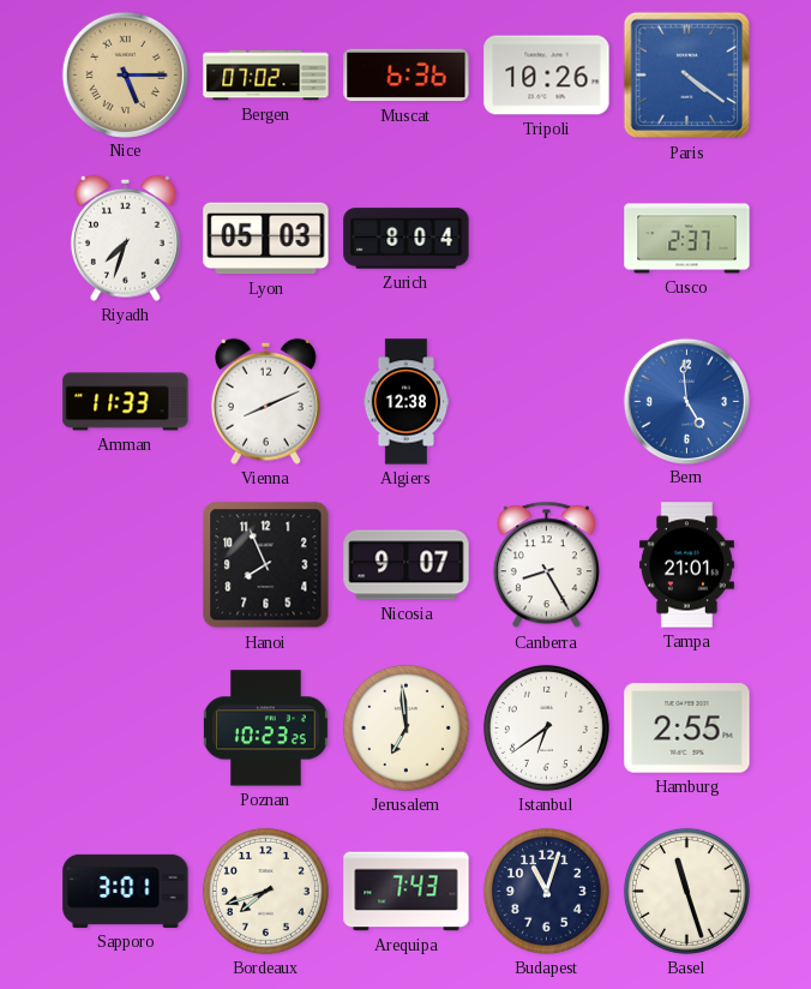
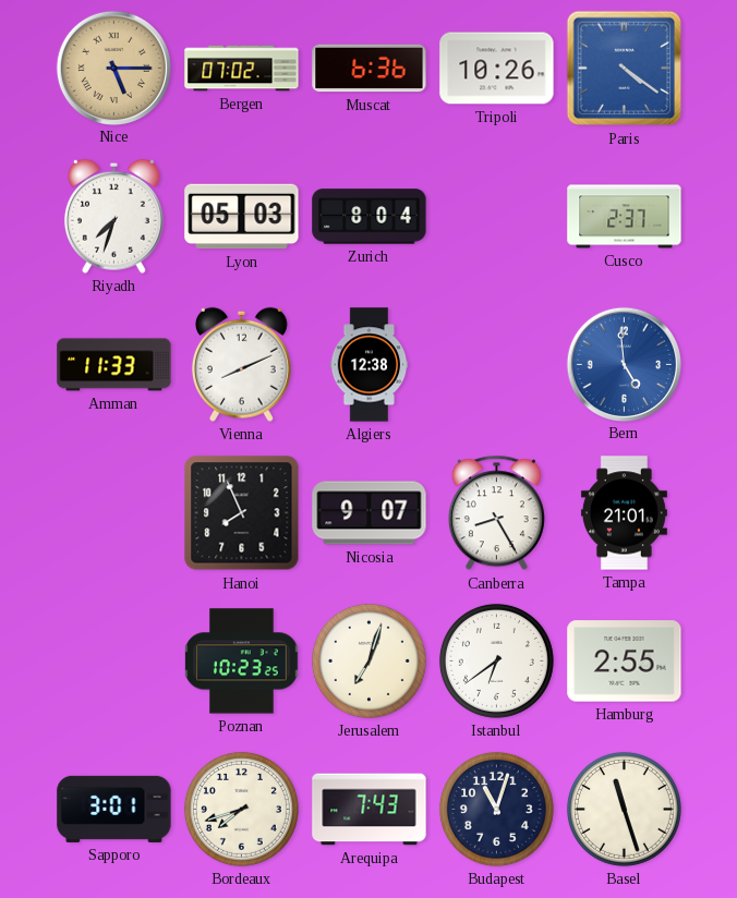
Jerusalem: 6:59 -> 7:03
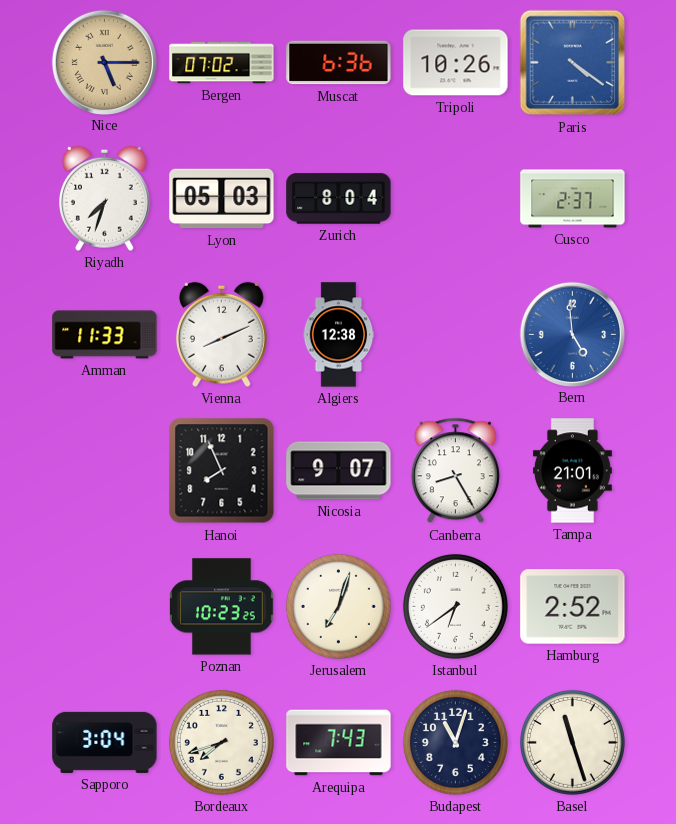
Hamburg: 2:55 -> 2:52
Sapporo: 3:01 -> 3:04
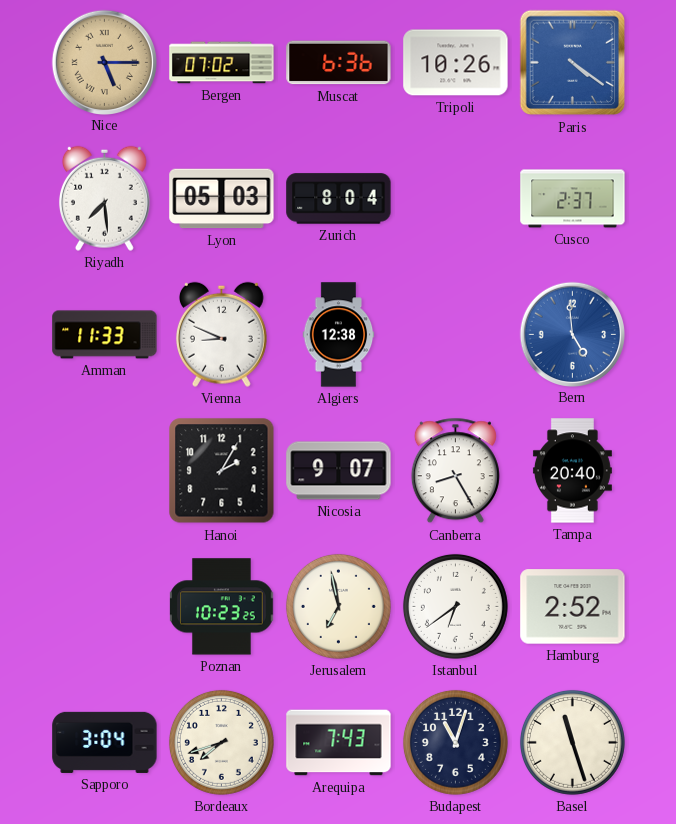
Riyadh: 7:33 -> 7:29
Vienna: 8:11 -> 8:49
Hanoi: 7:56 -> 2:05
Tampa: 21:01 -> 20:40
Jerusalem: 7:03 -> 6:58
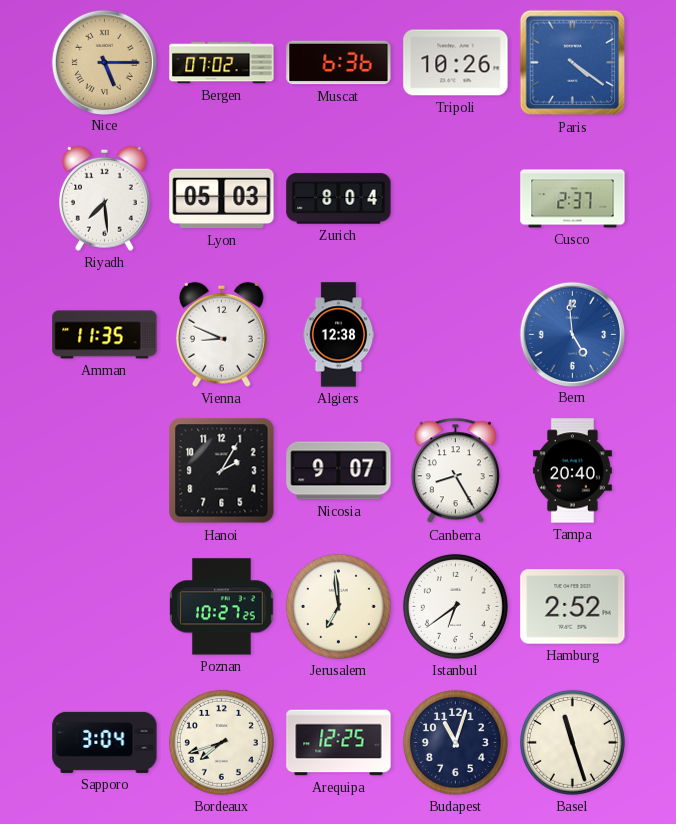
Amman: 11:33 -> 11:35
Poznan: 10:23 -> 10:27
Jerusalem: 6:58 -> 6:59
Arequipa: 7:43 -> 12:25
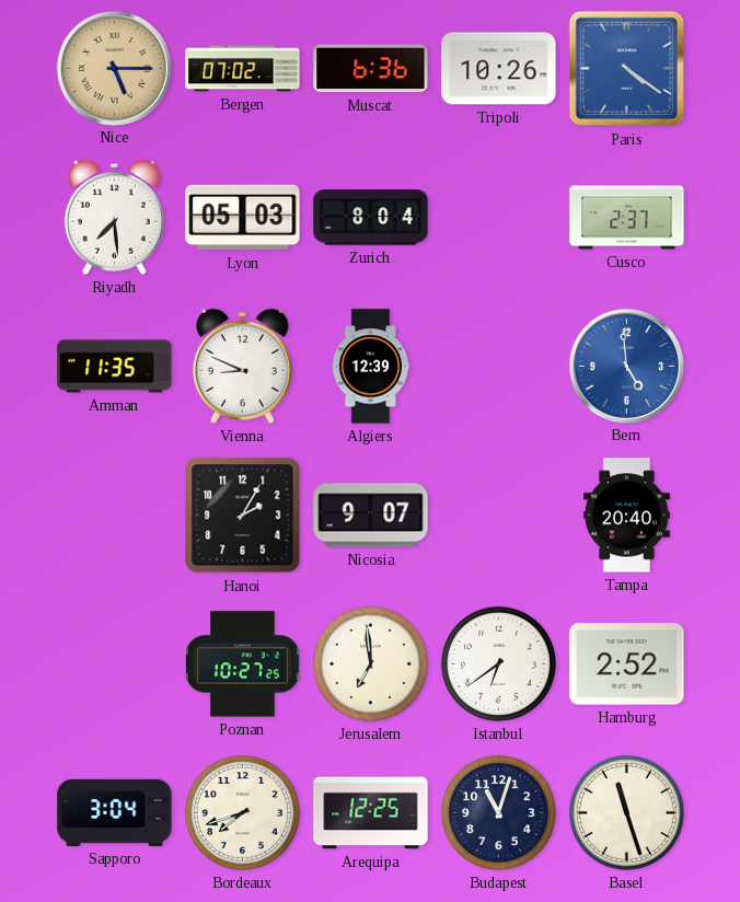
Algiers: 12:38 -> 12:39
Canberra: 8:25 -> none
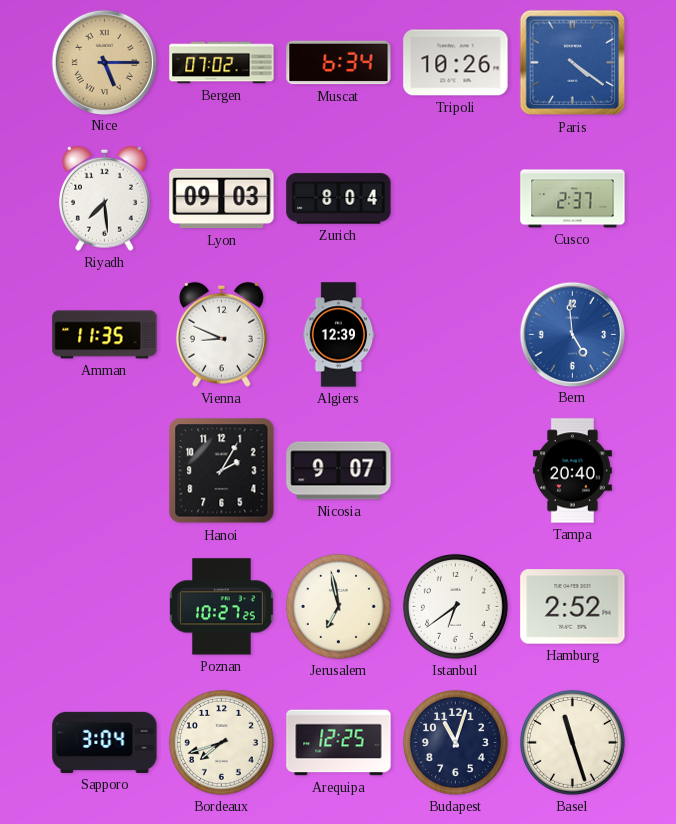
Muscat: 6:36 -> 6:34
Lyon: 05:03 -> 09:03
Jerusalem: 6:59 -> 6:58
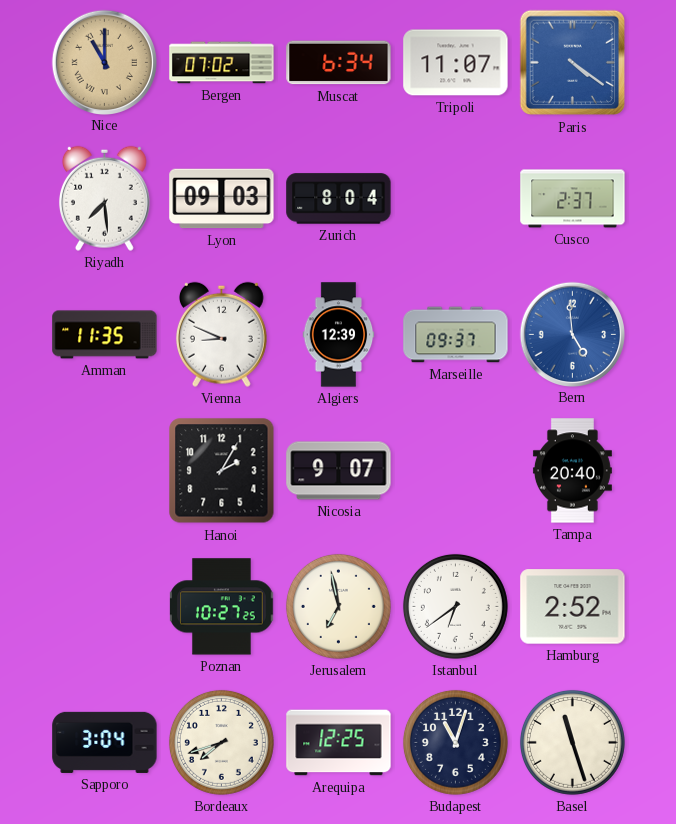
Nice: 5:15 -> 11:00
Tripoli: 10:26 -> 11:07
Marseille: none -> 09:37
